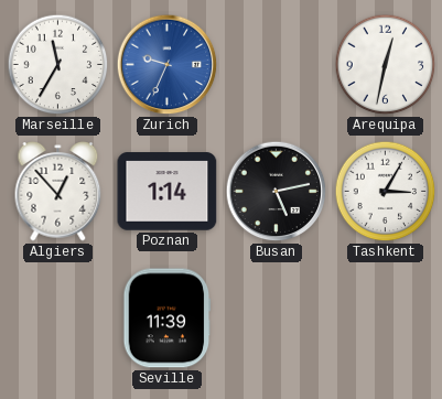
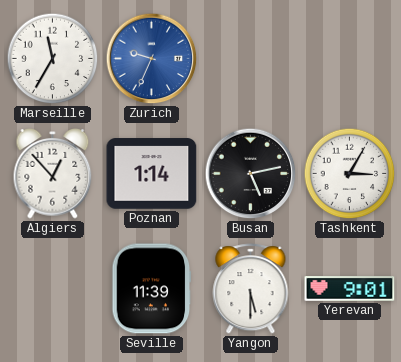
Arequipa: 12:32 -> none
Yangon: none -> 5:30
Yerevan: none -> 9:01
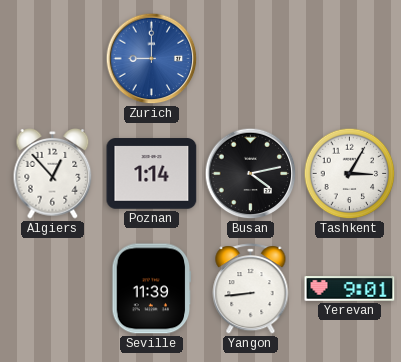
Marseille: 11:35 -> none
Zurich: 9:34 -> 9:00
Busan: 5:13 -> 4:13
Yangon: 5:30 -> 8:44
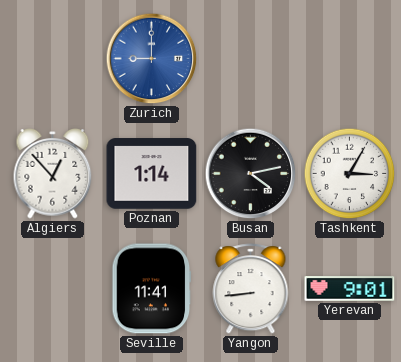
Seville: 11:39 -> 11:41
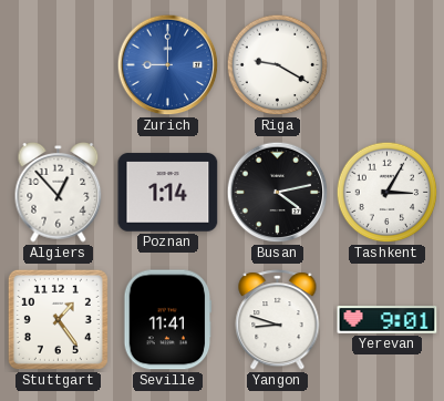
Riga: none -> 9:20
Stuttgart: none -> 1:24
Yangon: 8:44 -> 8:48
